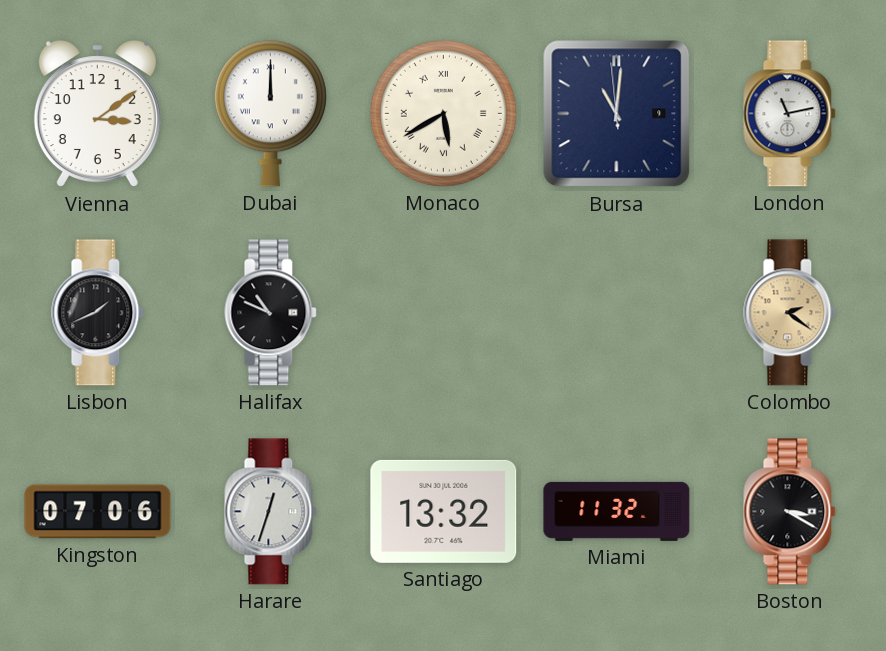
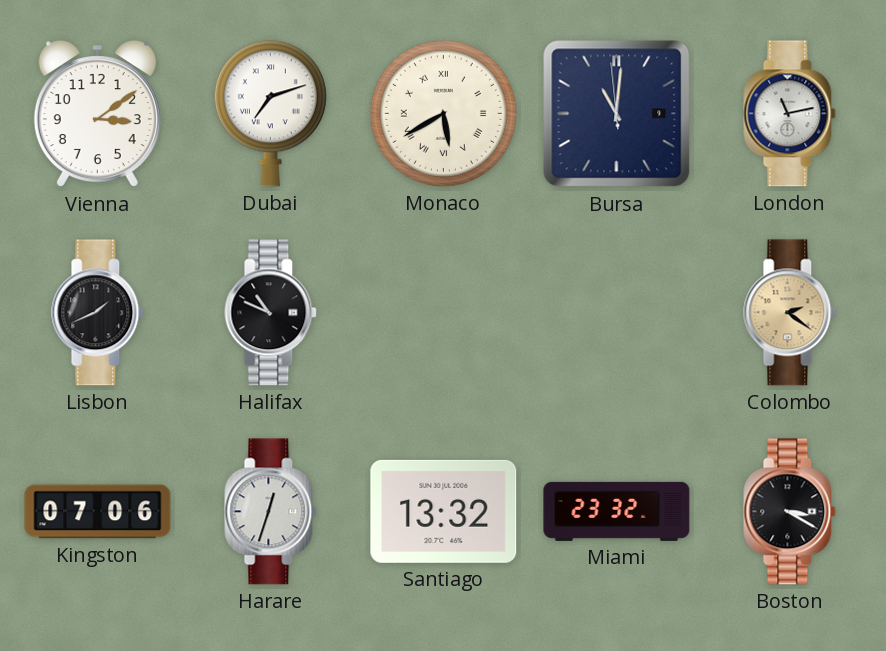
Dubai: 12:00 -> 7:12
Miami: 11:32 -> 23:32
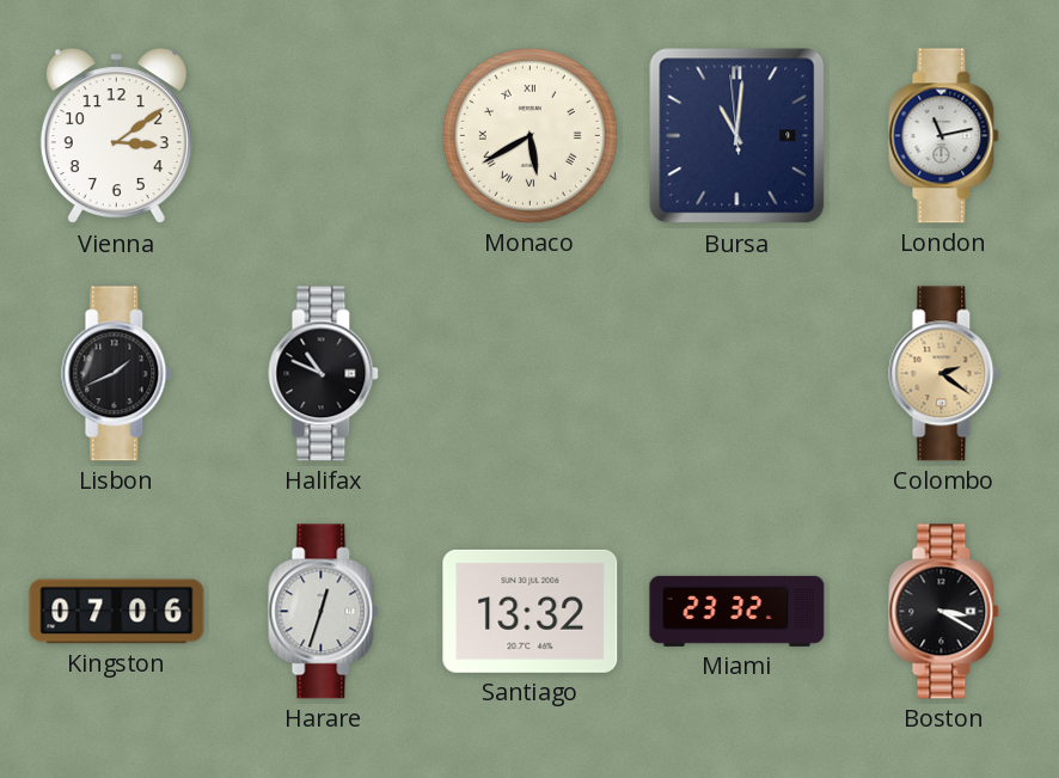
Dubai: 7:12 -> none
